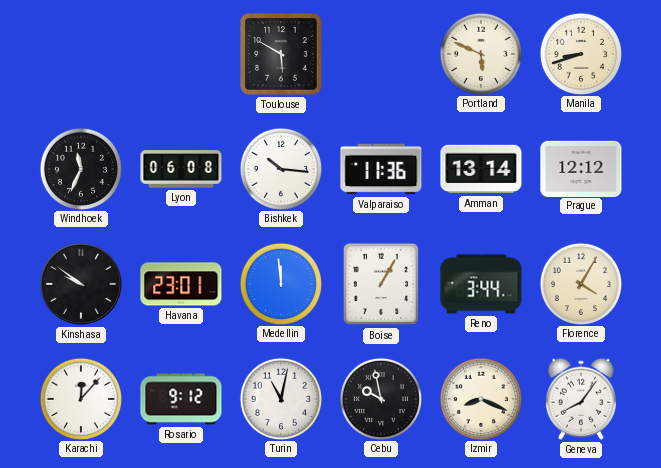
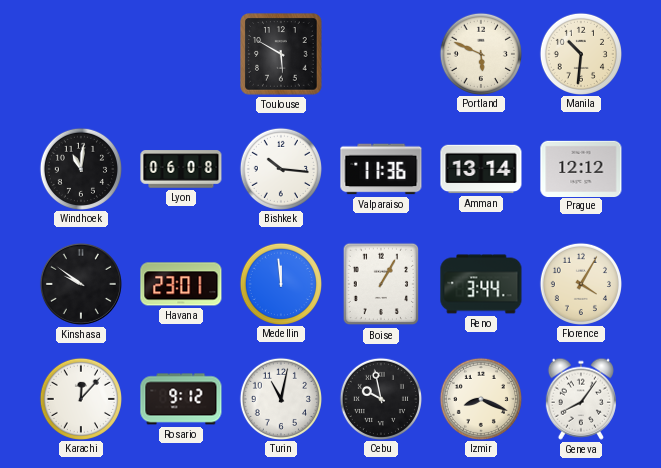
Manila: 8:42 -> 10:31
Windhoek: 11:34 -> 11:01
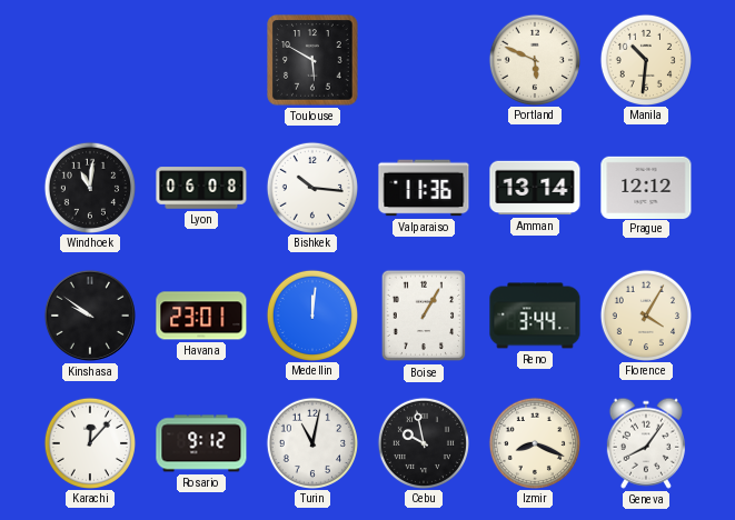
Medellin: 11:59 -> 12:01
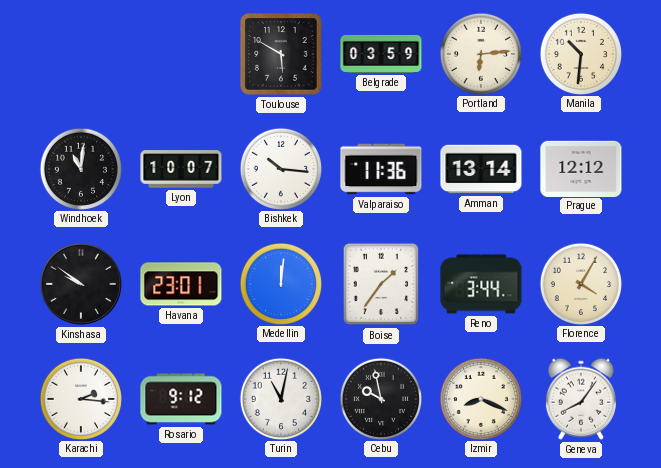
Belgrade: none -> 03:59
Portland: 5:49 -> 6:14
Lyon: 06:08 -> 10:07
Boise: 1:05 -> 1:36
Karachi: 12:07 -> 2:16
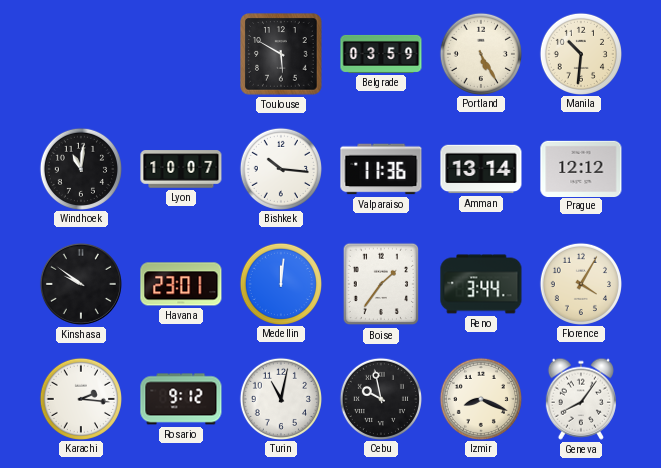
Portland: 6:14 -> 5:25
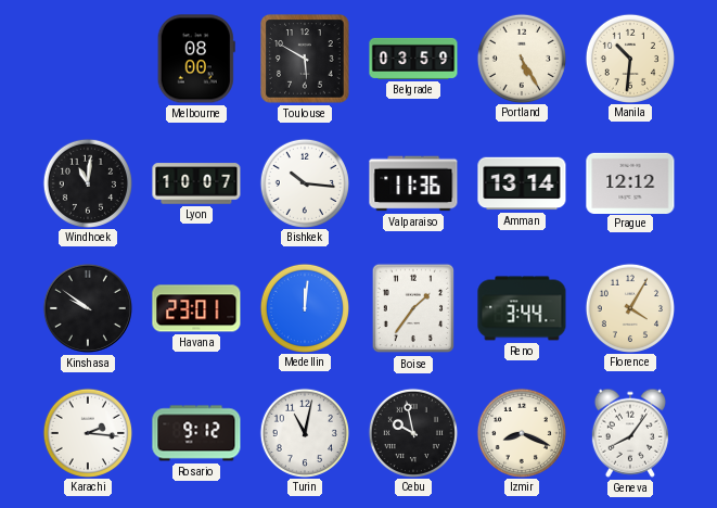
Melbourne: none -> 08:00
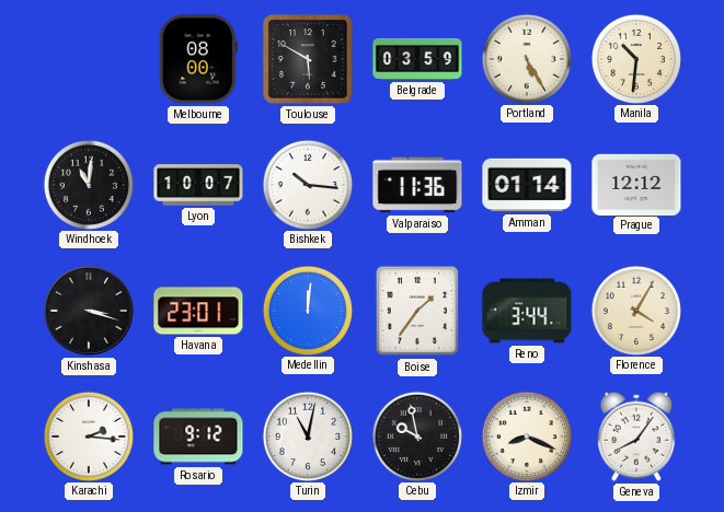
Amman: 13:14 -> 01:14
Kinshasa: 9:51 -> 3:18
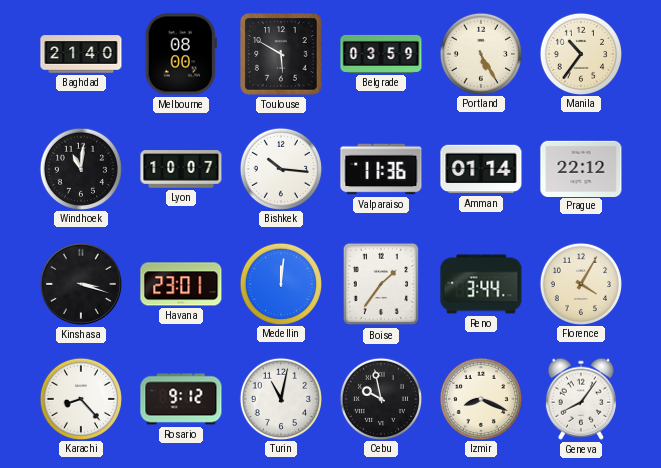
Baghdad: none -> 21:40
Manila: 10:31 -> 10:36
Prague: 12:12 -> 22:12
Karachi: 2:16 -> 8:23
